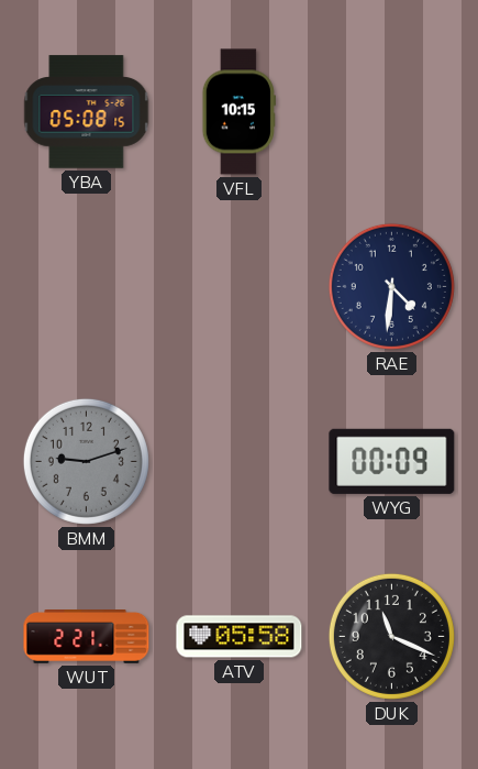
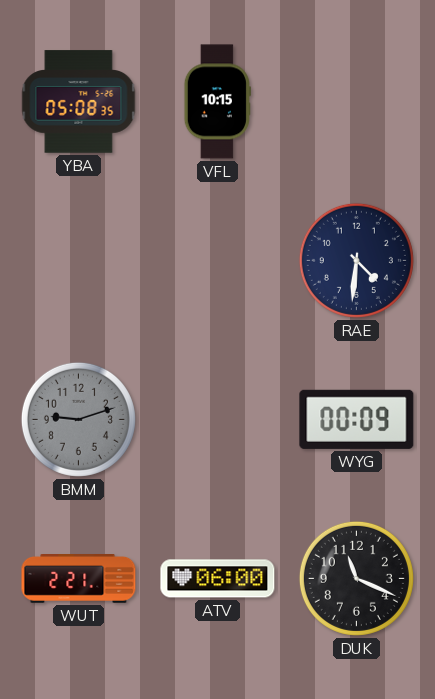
YBA: 05:08:15 -> 05:08:35
ATV: 05:58 -> 06:00
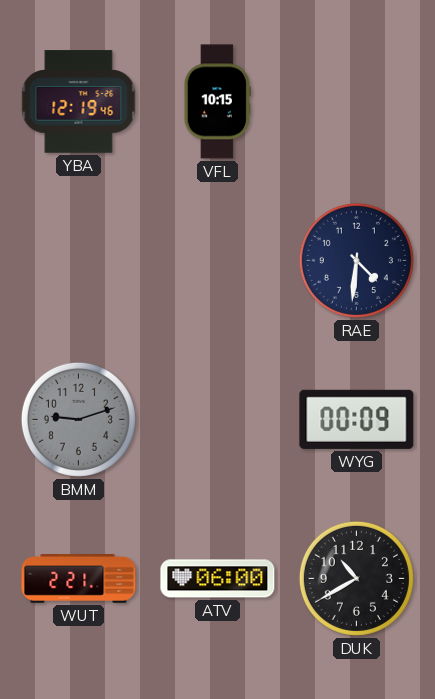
YBA: 05:08 -> 12:19
DUK: 11:19 -> 10:40
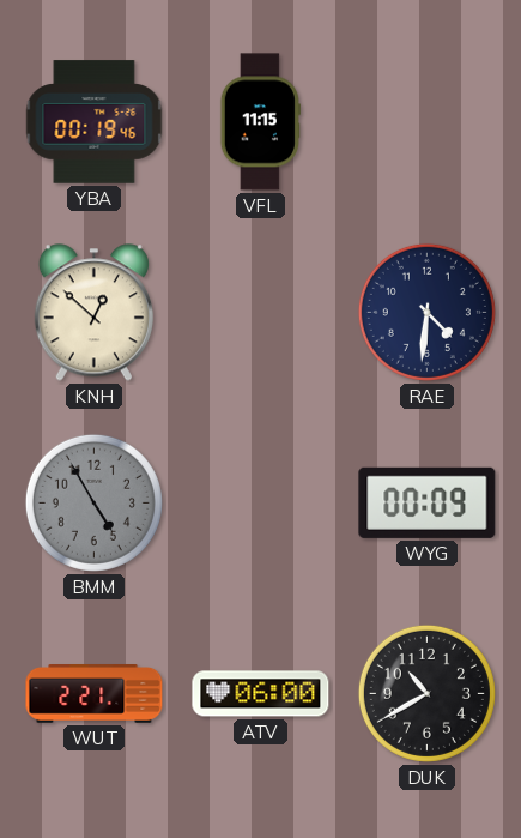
YBA: 12:19 -> 00:19
VFL: 10:15 -> 11:15
KNH: none -> 12:52
BMM: 9:12 -> 4:55
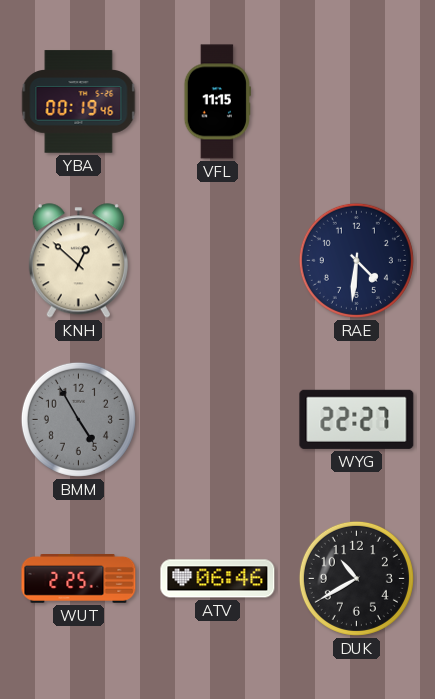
WYG: 00:09 -> 22:27
WUT: 2:21 -> 2:25
ATV: 06:00 -> 06:46
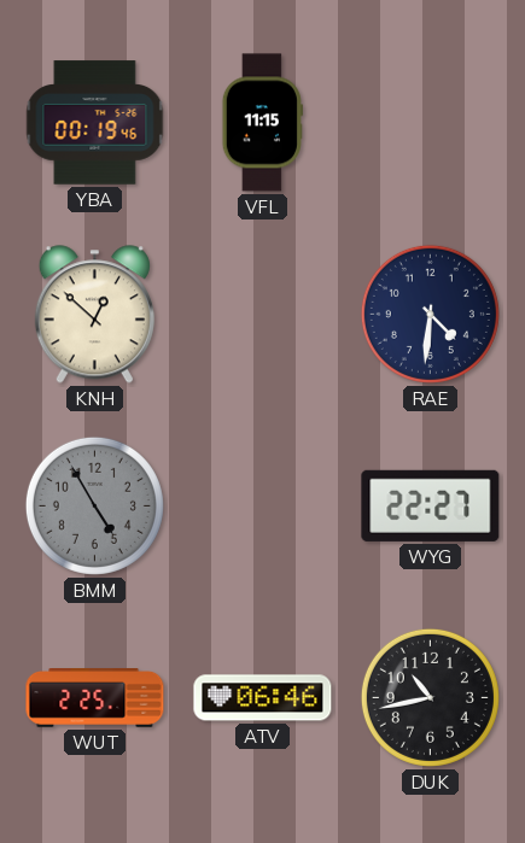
DUK: 10:40 -> 10:43
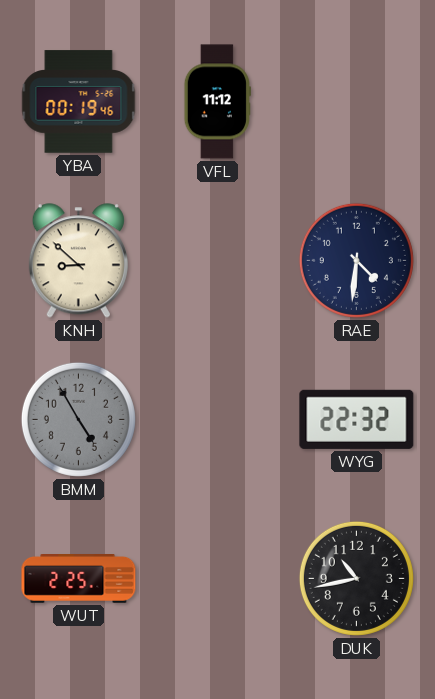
VFL: 11:15 -> 11:12
KNH: 12:52 -> 8:52
WYG: 22:27 -> 22:32
ATV: 06:46 -> none
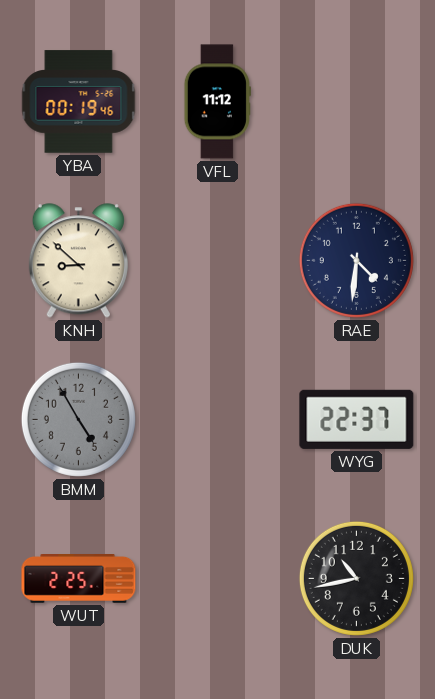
WYG: 22:32 -> 22:37
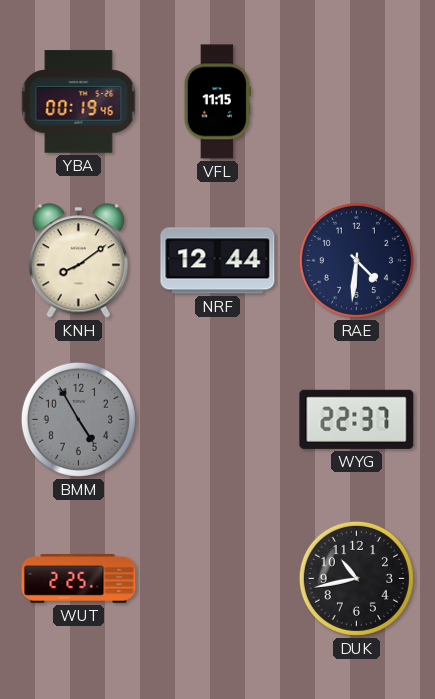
VFL: 11:12 -> 11:15
KNH: 8:52 -> 8:09
NRF: none -> 12:44
